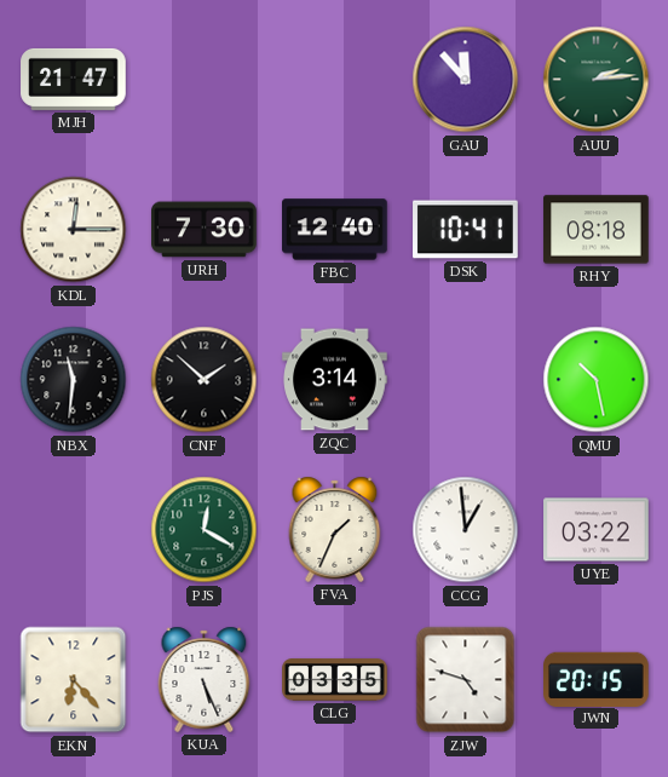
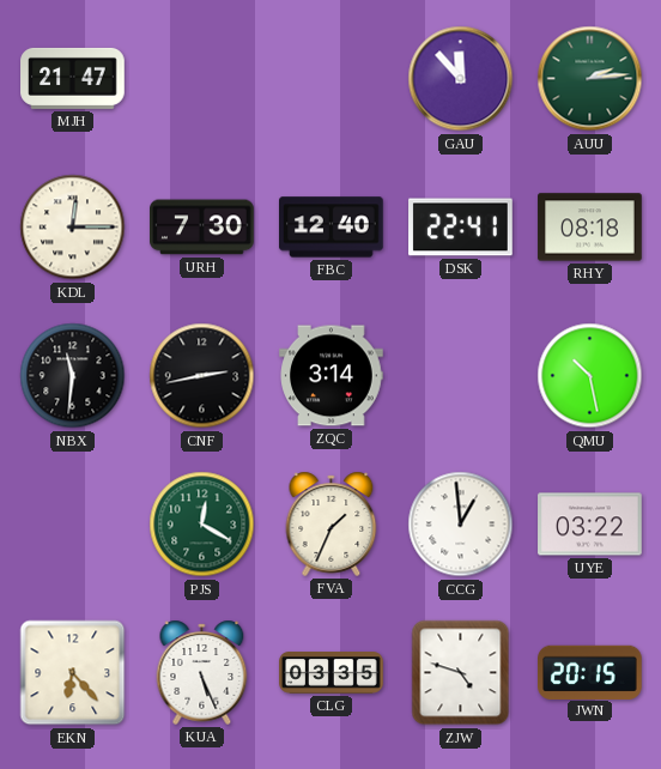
DSK: 10:41 -> 22:41
CNF: 1:52 -> 2:43
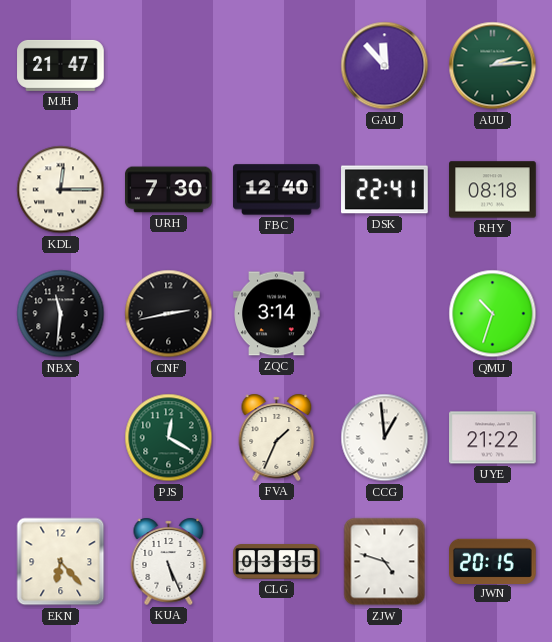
QMU: 10:28 -> 10:33
UYE: 03:22 -> 21:22
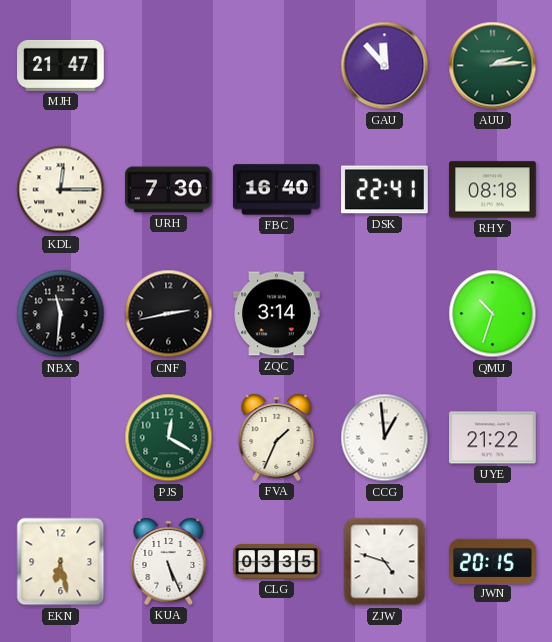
FBC: 12:40 -> 16:40
EKN: 6:23 -> 6:28
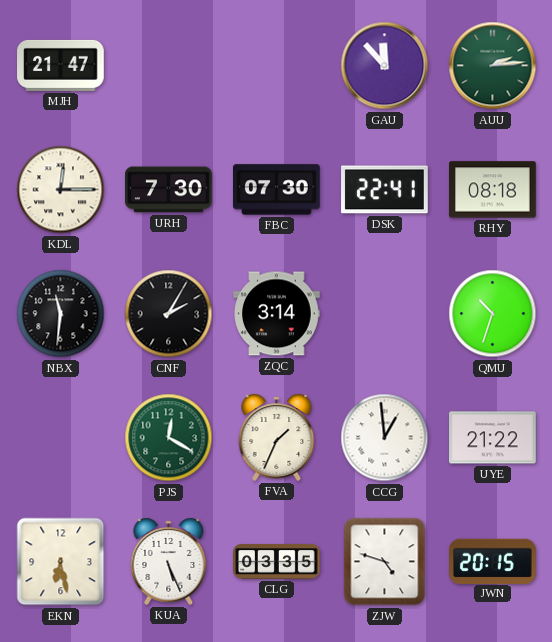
FBC: 16:40 -> 07:30
CNF: 2:43 -> 2:05
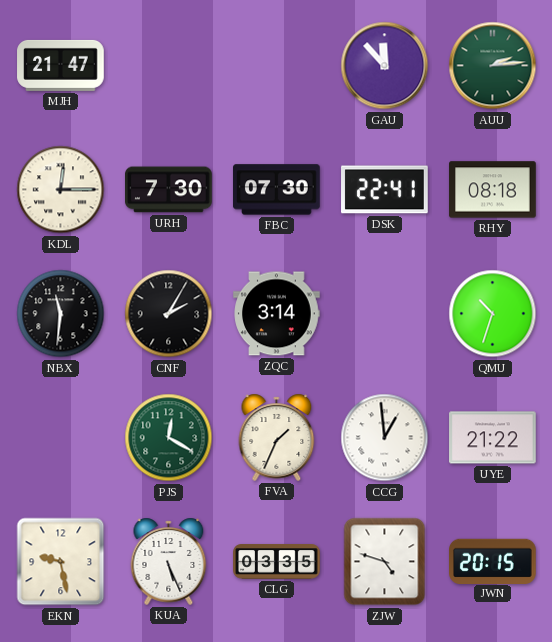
EKN: 6:28 -> 9:28
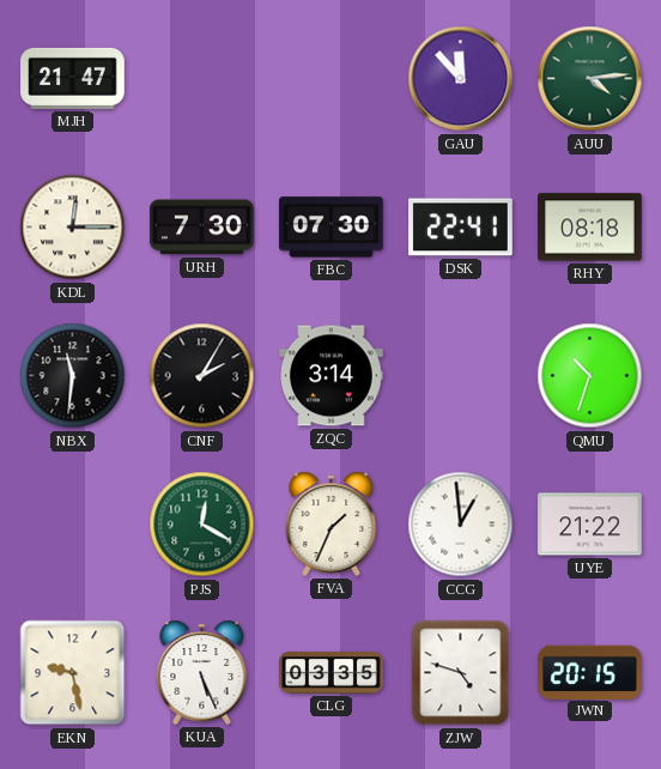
AUU: 2:14 -> 4:14
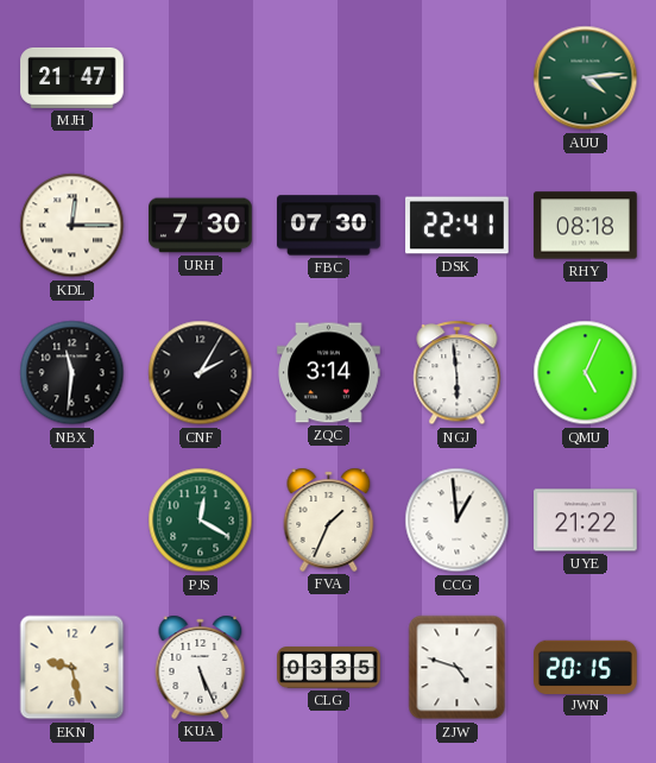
GAU: 11:53 -> none
NGJ: none -> 5:59
QMU: 10:33 -> 5:04
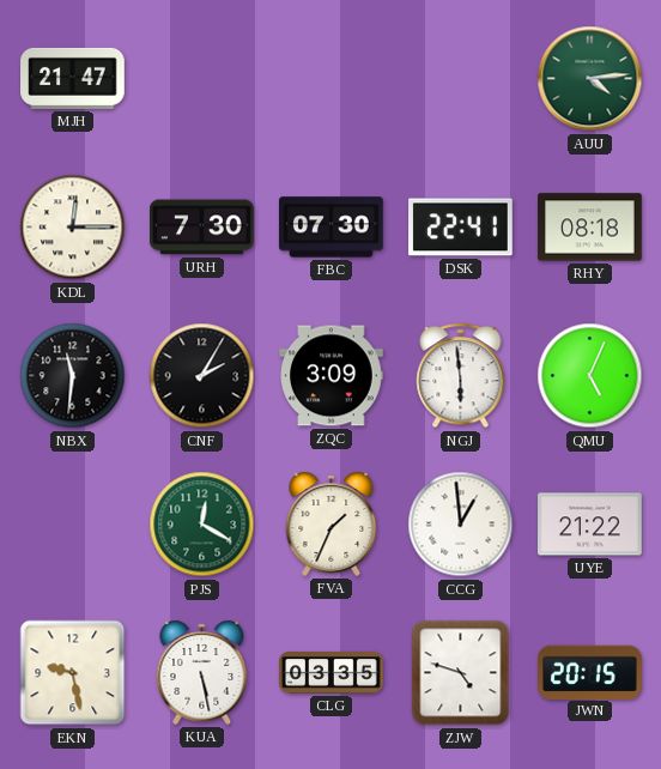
ZQC: 3:14 -> 3:09
KUA: 5:26 -> 5:28
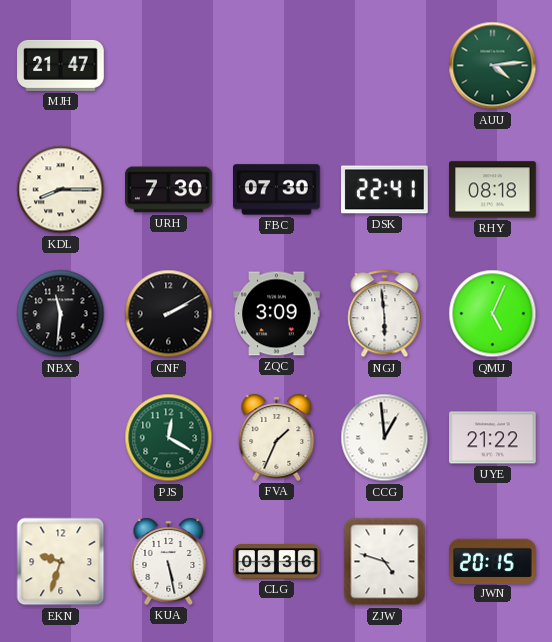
KDL: 12:15 -> 8:15
CNF: 2:05 -> 2:10
EKN: 9:28 -> 9:33
CLG: 03:35 -> 03:36
